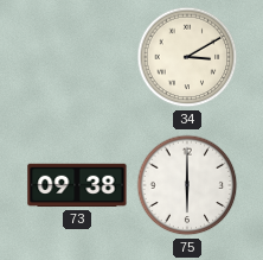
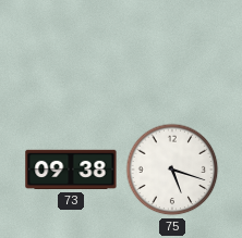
34: 3:10 -> none
75: 6:00 -> 5:18
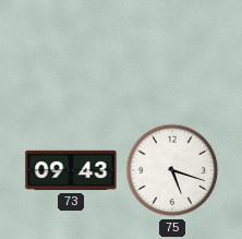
73: 09:38 -> 09:43
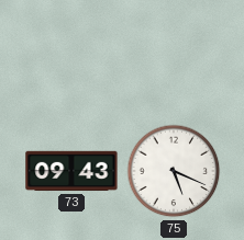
75: 5:18 -> 5:19
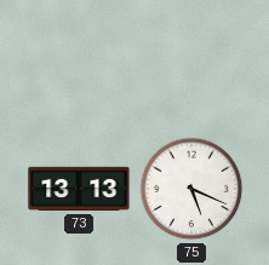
73: 09:43 -> 13:13
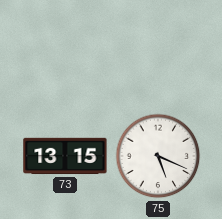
73: 13:13 -> 13:15
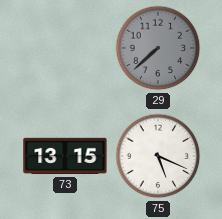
29: none -> 7:38
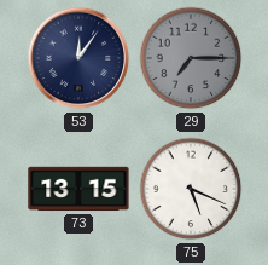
53: none -> 12:06
29: 7:38 -> 7:15
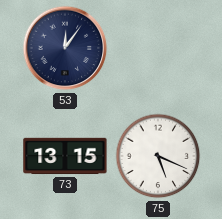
29: 7:15 -> none
